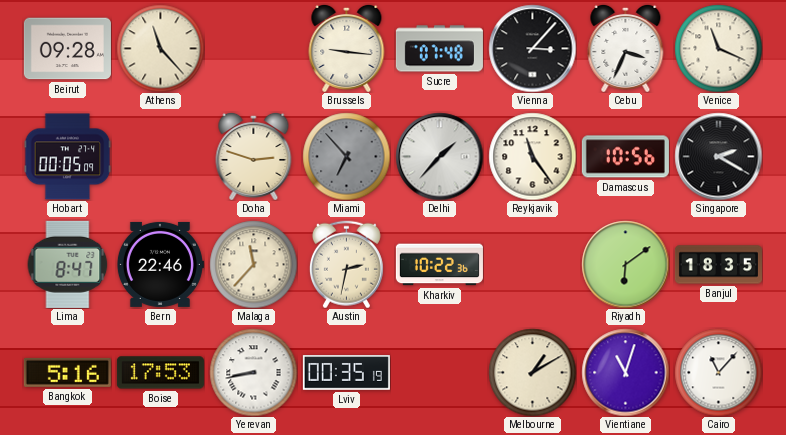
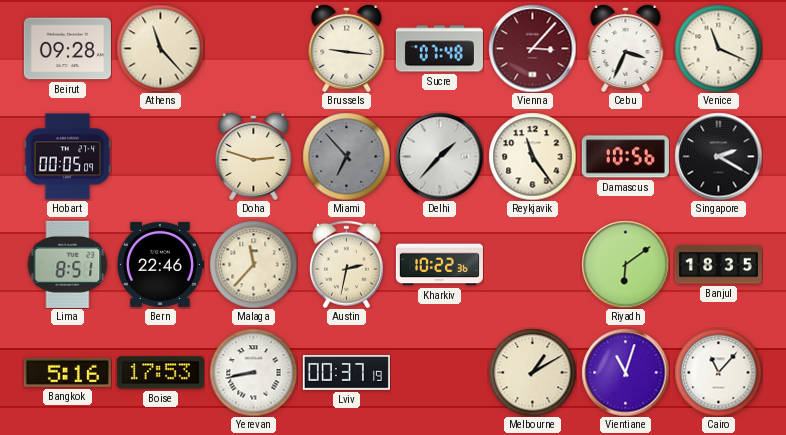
Vienna dial: black -> burgundy
Lima: 8:47 -> 8:51
Lviv: 00:35 -> 00:37
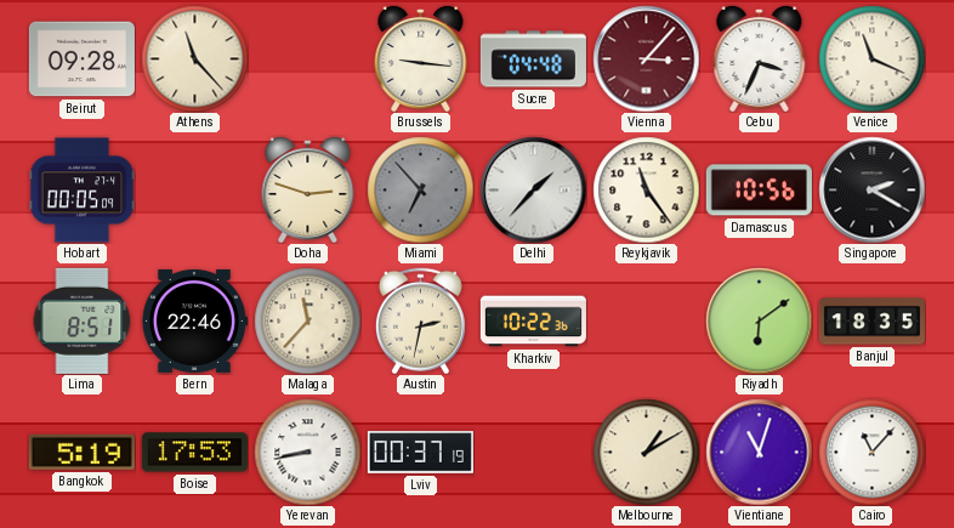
Sucre: 07:48 -> 04:48
Bangkok: 5:16 -> 5:19
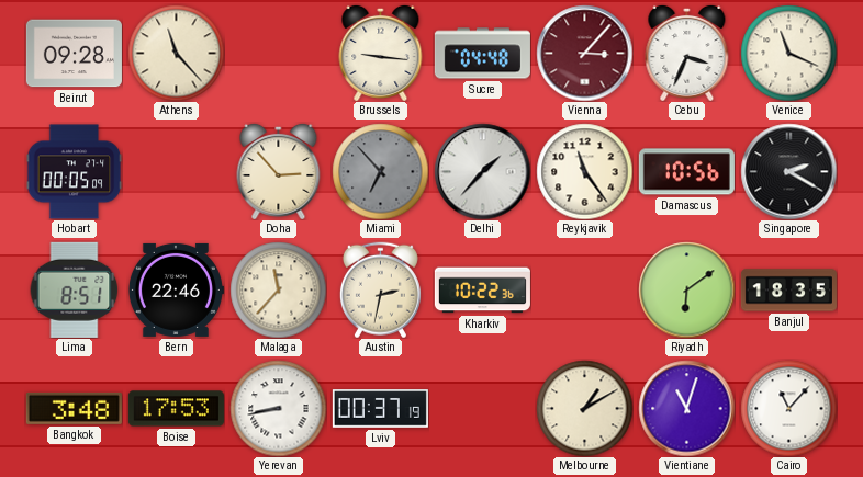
Doha: 2:48 -> 2:53
Bangkok: 5:19 -> 3:48
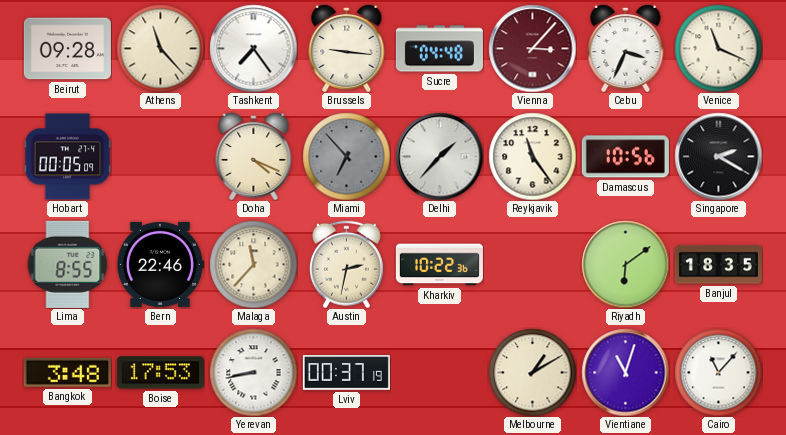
Tashkent: none -> 7:24
Doha: 2:53 -> 4:19
Lima: 8:51 -> 8:55
